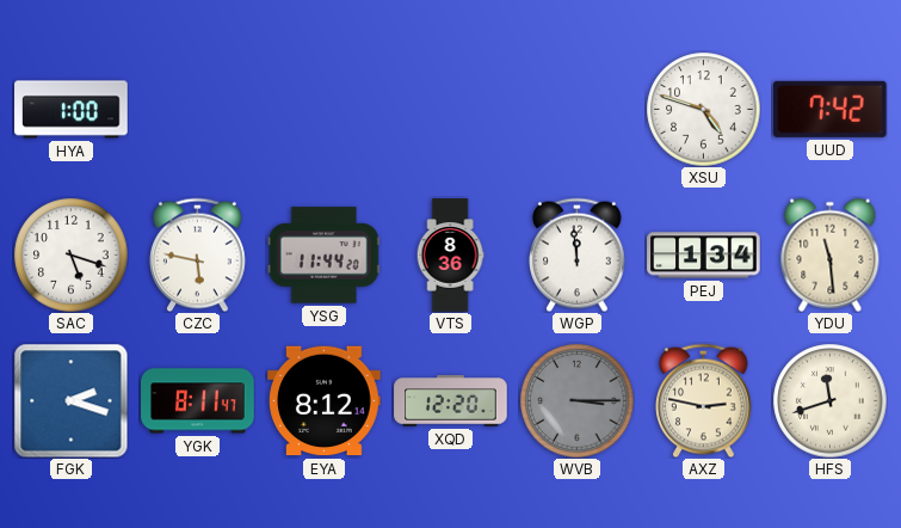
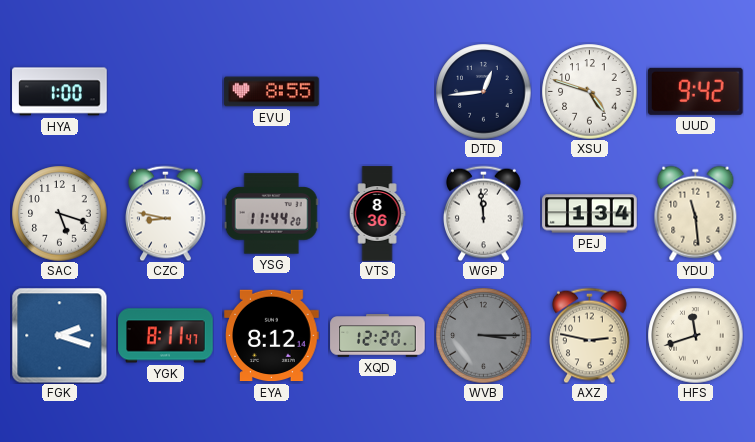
EVU: none -> 8:55
DTD: none -> 12:44
UUD: 7:42 -> 9:42
CZC: 5:47 -> 8:47
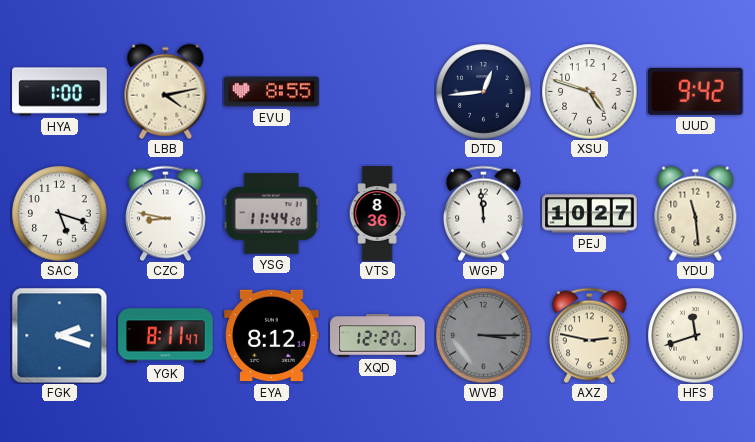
LBB: none -> 4:13
PEJ: 1:34 -> 10:27
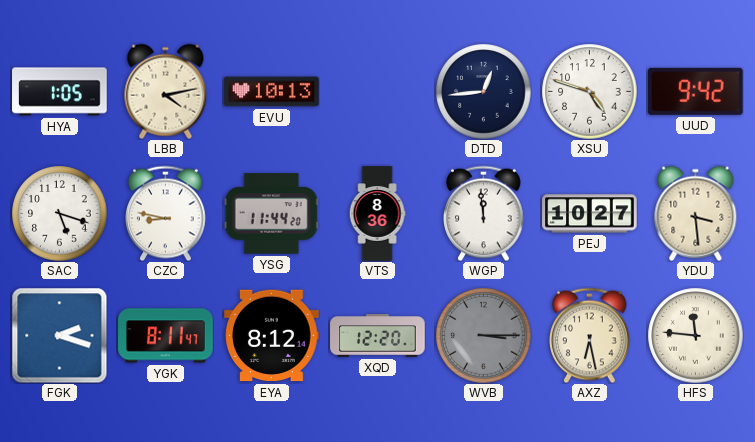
HYA: 1:00 -> 1:05
EVU: 8:55 -> 10:13
YDU: 11:29 -> 3:29
AXZ: 2:47 -> 6:28
HFS: 11:42 -> 11:46
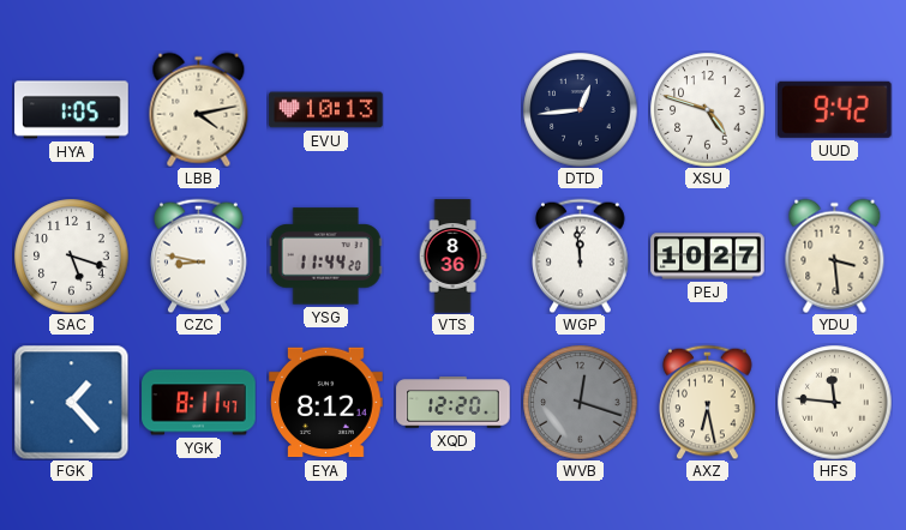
FGK: 2:18 -> 1:23
WVB: 3:15 -> 12:18
